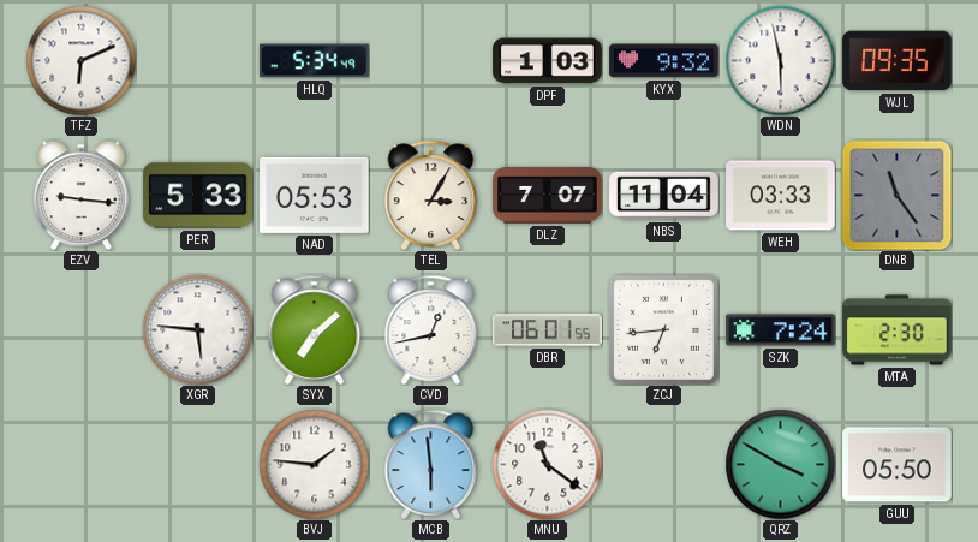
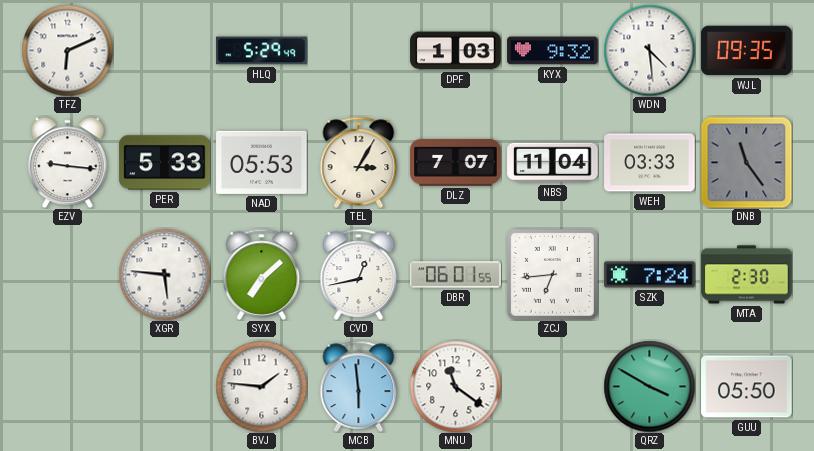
HLQ: 5:34 -> 5:29
WDN: 5:58 -> 4:29
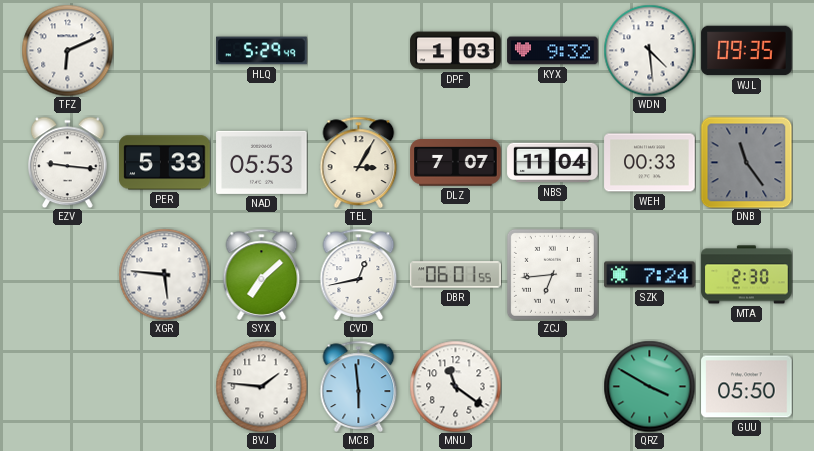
WEH: 03:33 -> 00:33
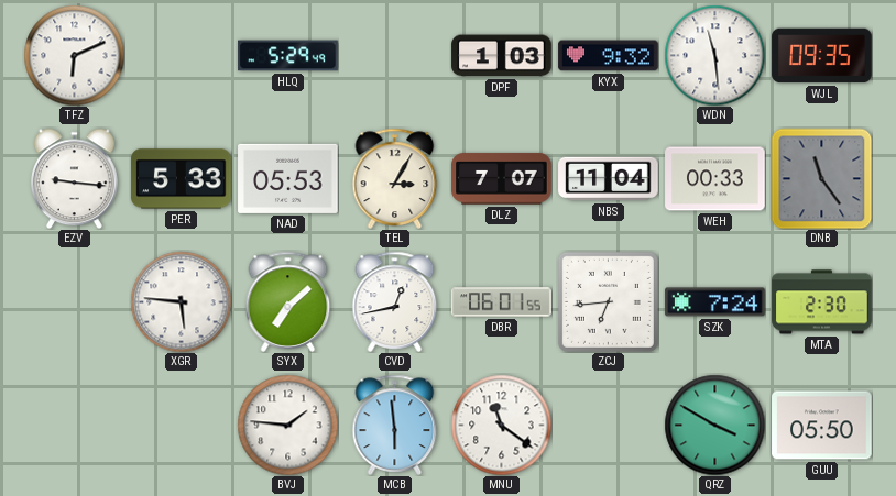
WDN: 4:29 -> 11:29
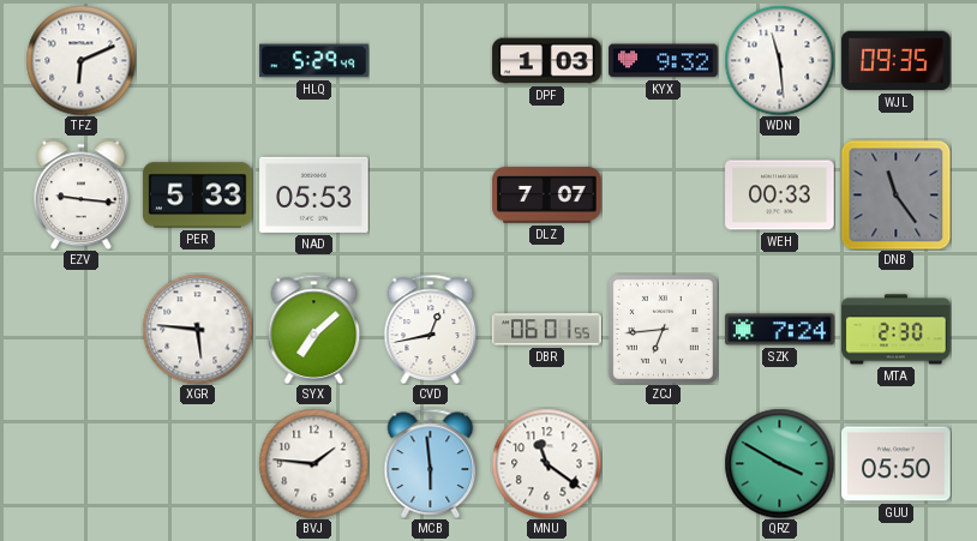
TEL: 3:05 -> none
NBS: 11:04 -> none
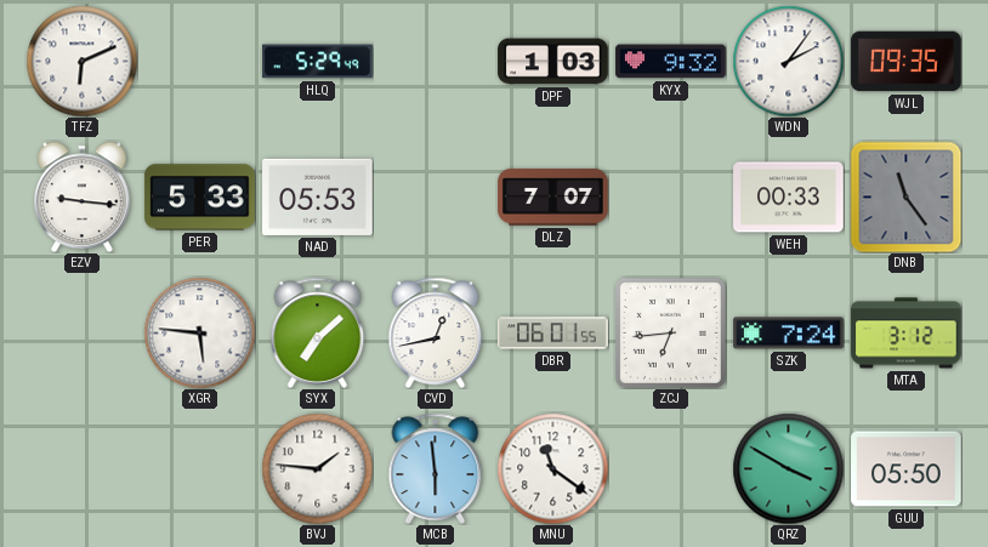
WDN: 11:29 -> 2:06
MTA: 2:30 -> 3:12
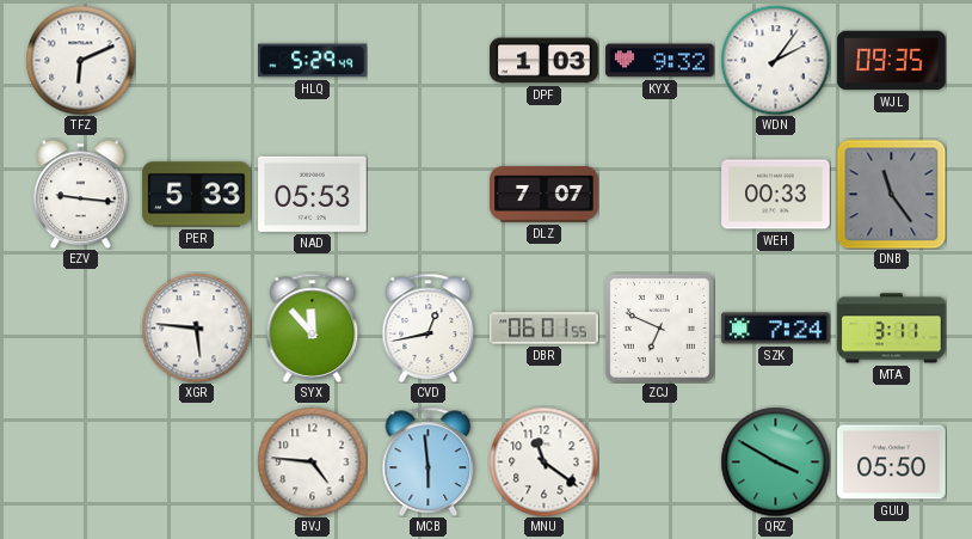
SYX: 7:08 -> 11:53
ZCJ: 6:44 -> 6:49
MTA: 3:12 -> 3:11
BVJ: 1:46 -> 4:46
